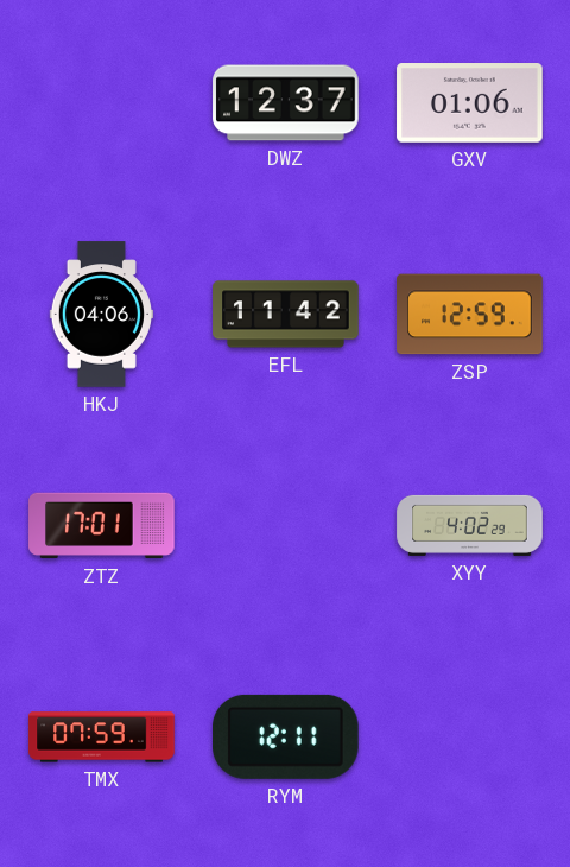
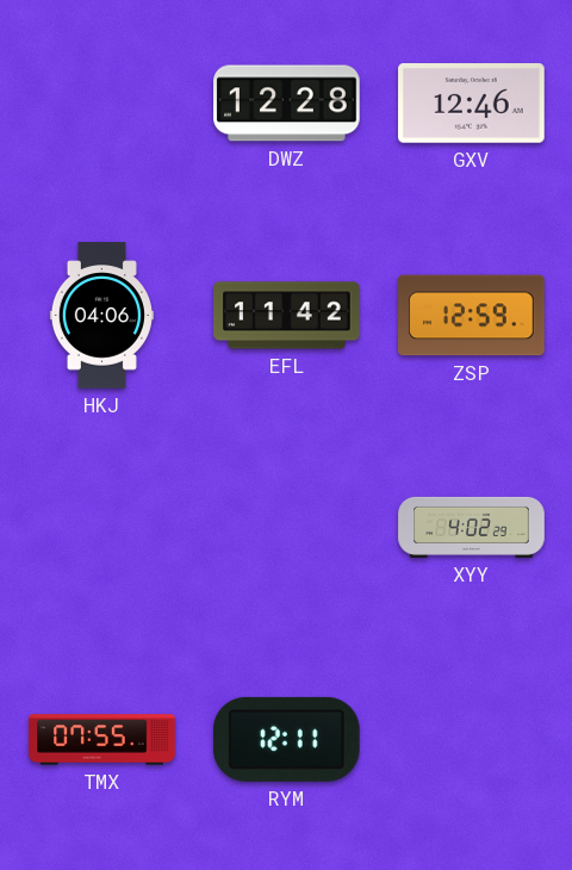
DWZ: 12:37 -> 12:28
GXV: 01:06 -> 12:46
ZTZ: 17:01 -> none
TMX: 07:59 -> 07:55
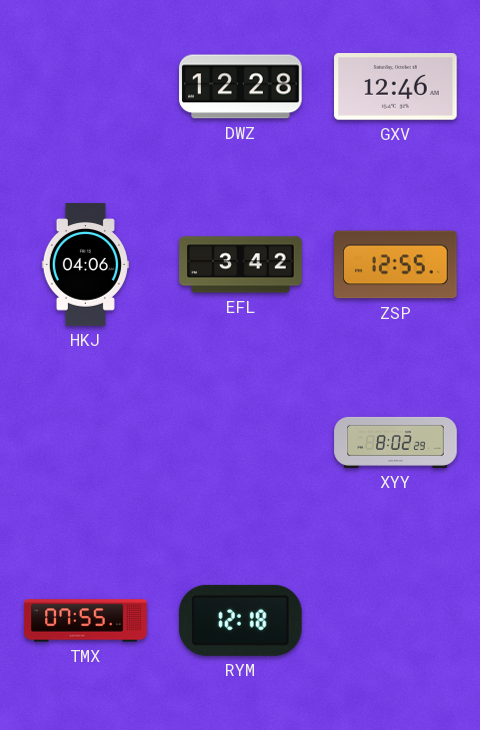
EFL: 11:42 -> 3:42
ZSP: 12:59 -> 12:55
XYY: 4:02 -> 8:02
RYM: 12:11 -> 12:18
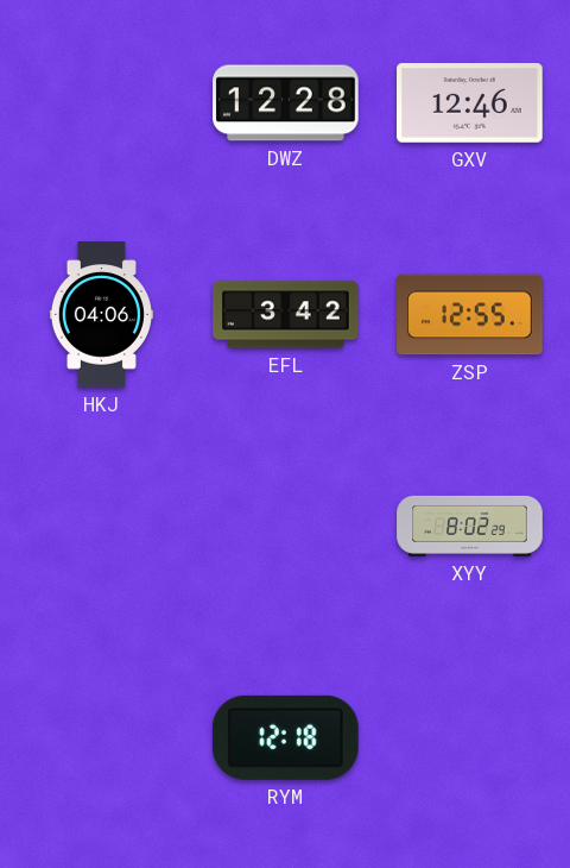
TMX: 07:55 -> none
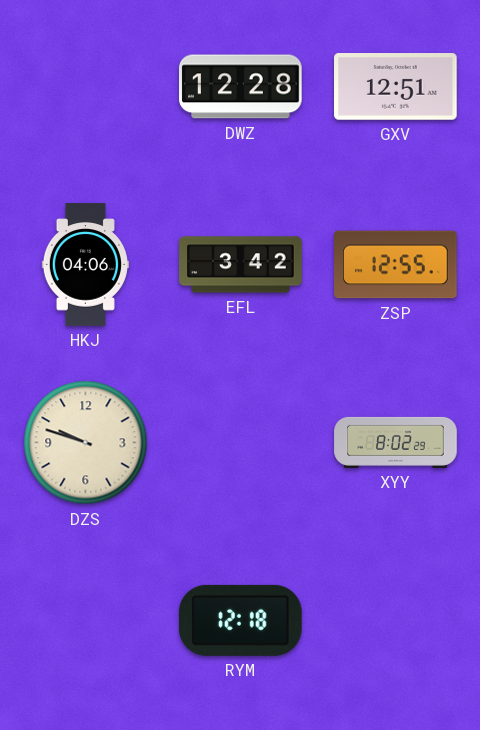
GXV: 12:46 -> 12:51
DZS: none -> 9:48
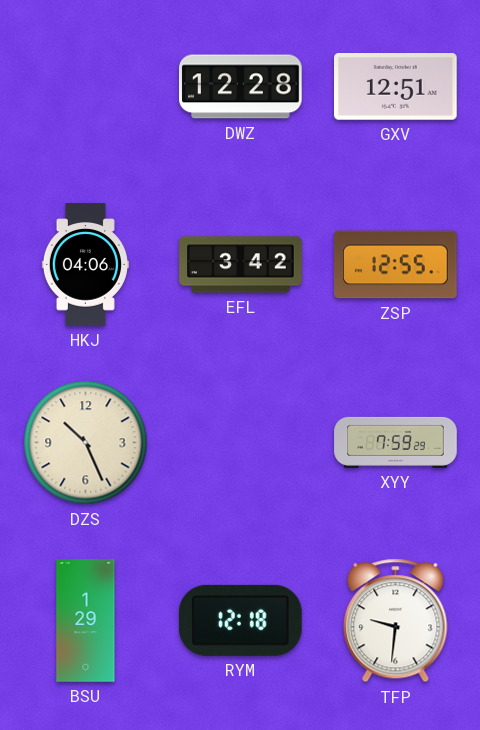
DZS: 9:48 -> 10:26
XYY: 8:02 -> 7:59
BSU: none -> 1:29
TFP: none -> 9:31
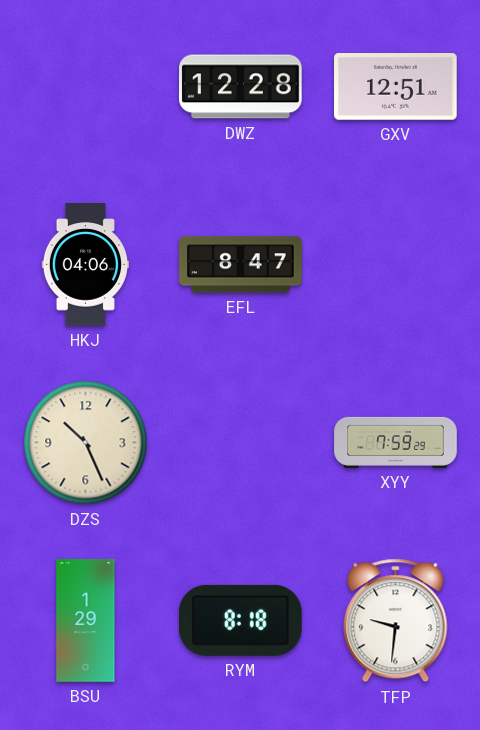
EFL: 3:42 -> 8:47
ZSP: 12:55 -> none
RYM: 12:18 -> 8:18
